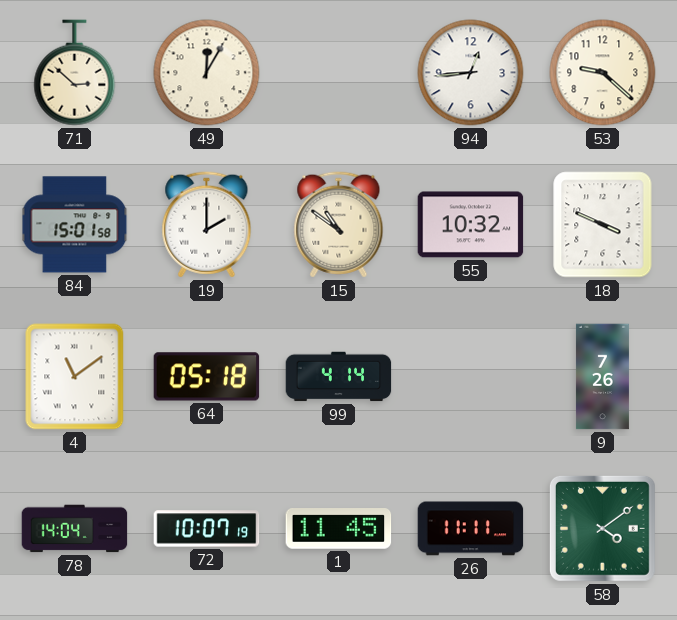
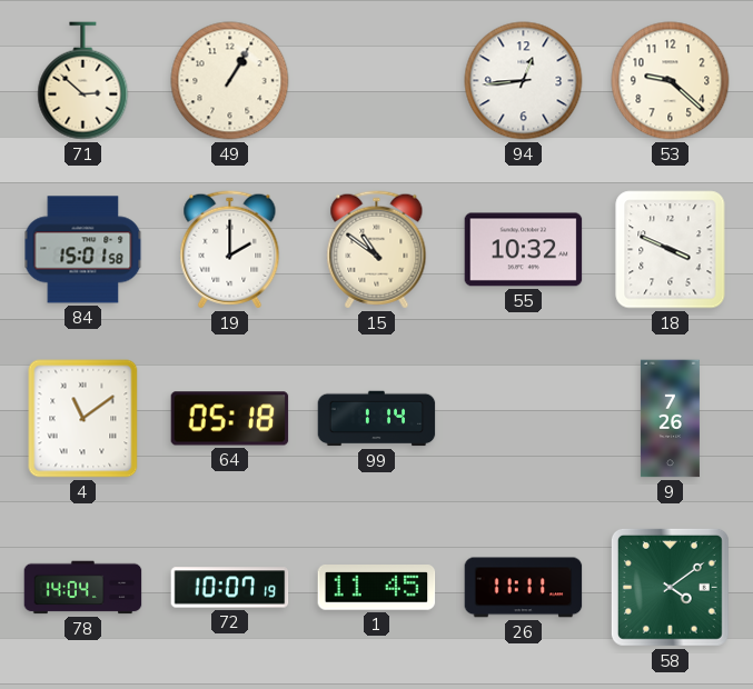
49: 12:05 -> 1:05
99: 4:14 -> 1:14
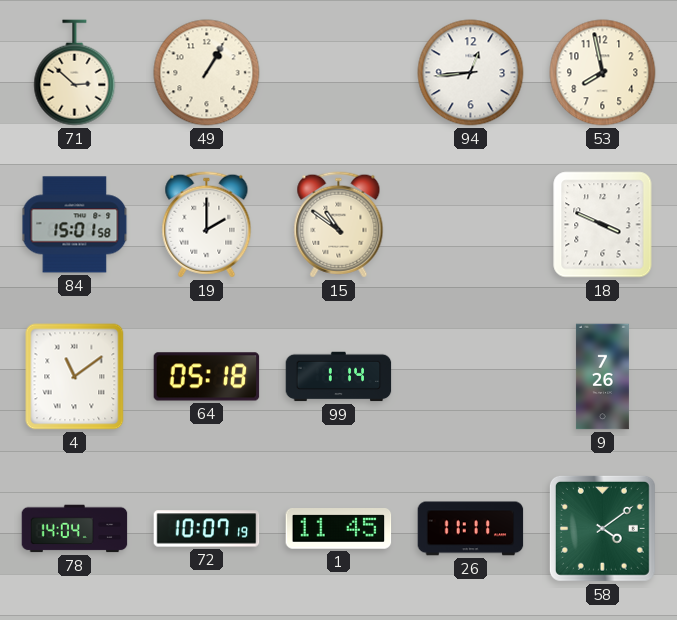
53: 9:22 -> 7:58
55: 10:32 -> none
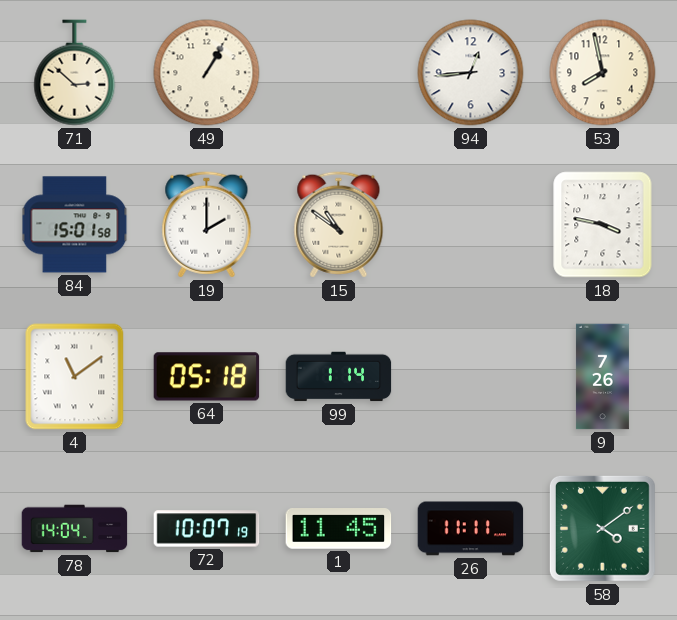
18: 3:49 -> 3:47
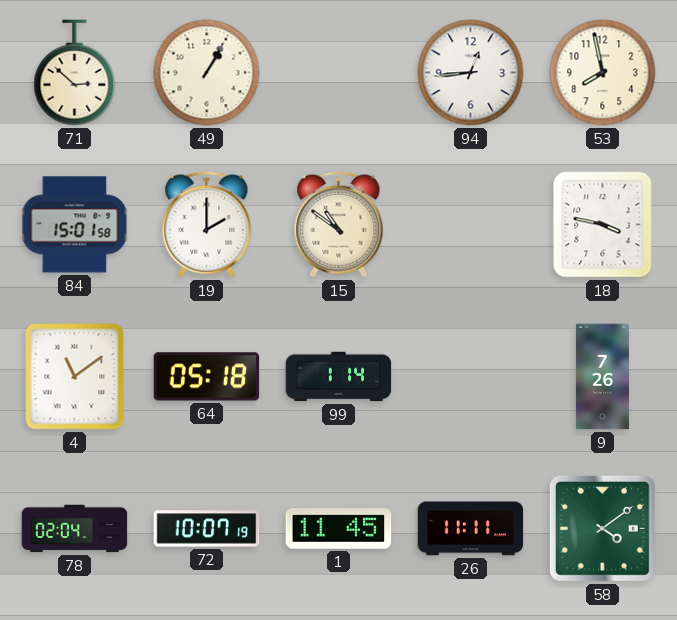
78: 14:04 -> 02:04
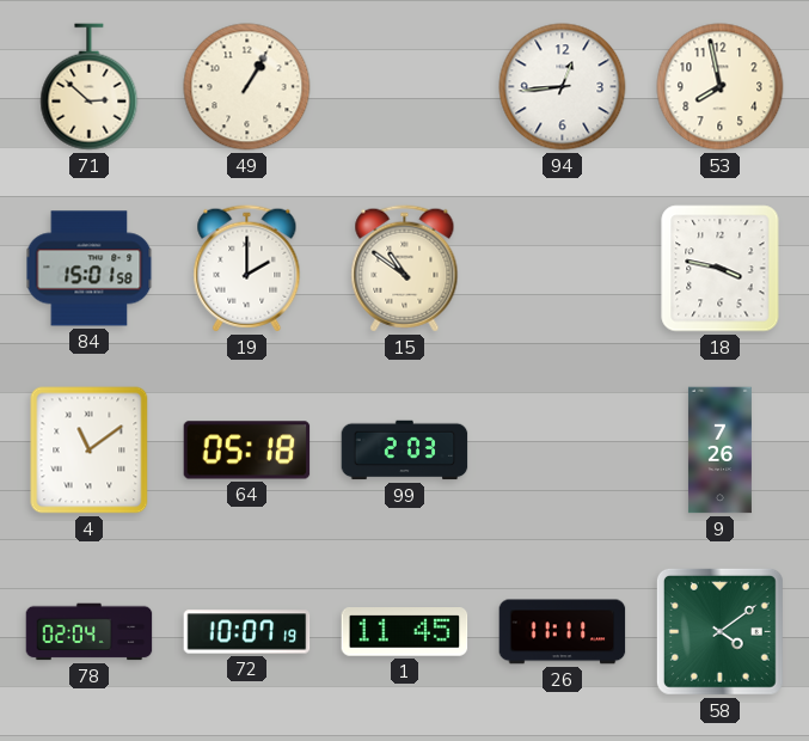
99: 1:14 -> 2:03
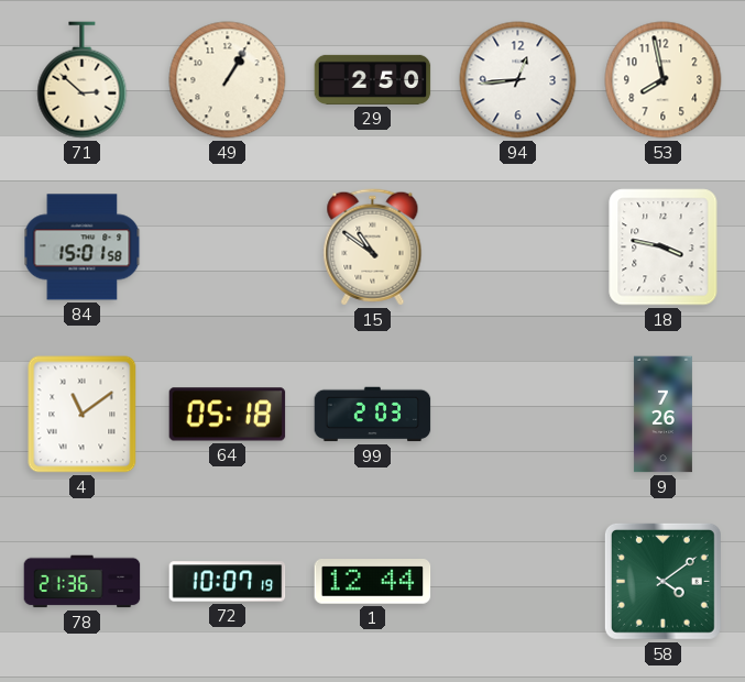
29: none -> 2:50
19: 2:00 -> none
78: 02:04 -> 21:36
1: 11:45 -> 12:44
26: 11:11 -> none
